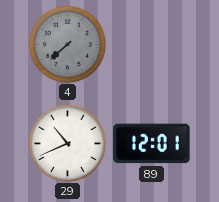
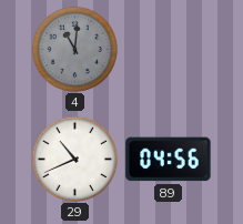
4: 7:38 -> 11:01
89: 12:01 -> 04:56
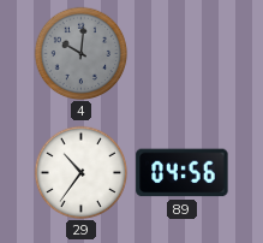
4: 11:01 -> 10:01
29: 10:41 -> 10:36
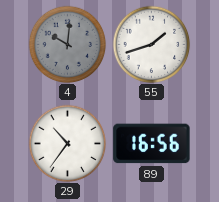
55: none -> 1:42
89: 04:56 -> 16:56
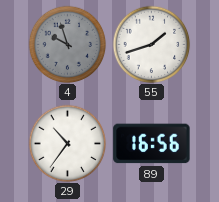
4: 10:01 -> 9:57
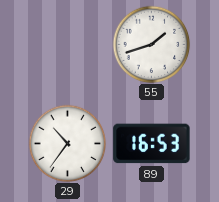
4: 9:57 -> none
89: 16:56 -> 16:53
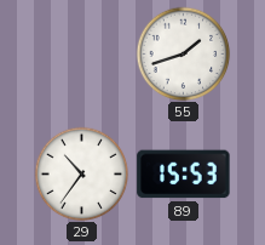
89: 16:53 -> 15:53
